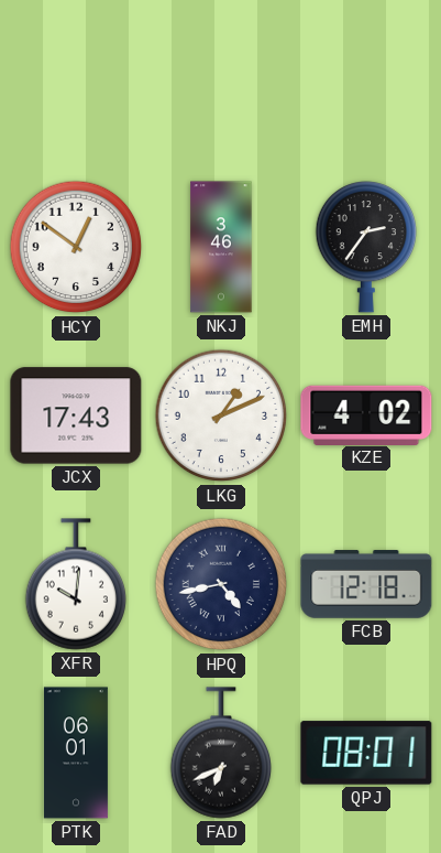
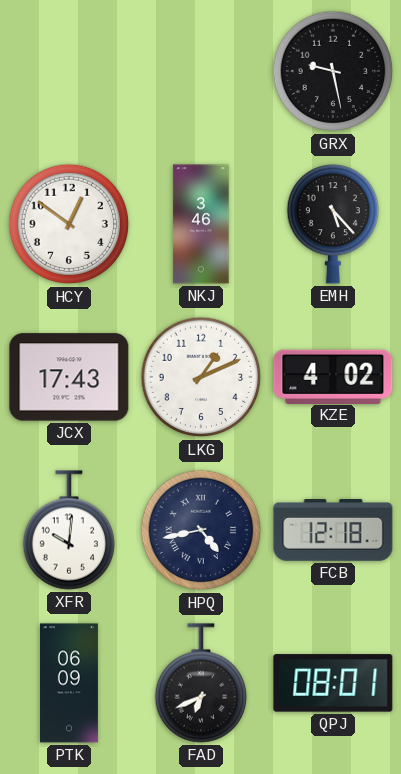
GRX: none -> 9:28
EMH: 2:36 -> 5:23
PTK: 06:01 -> 06:09
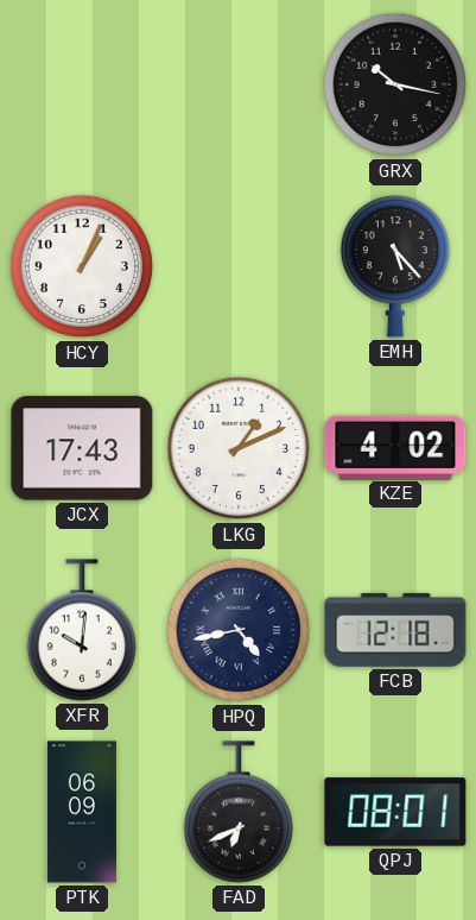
GRX: 9:28 -> 10:17
HCY: 12:51 -> 1:04
NKJ: 3:46 -> none
